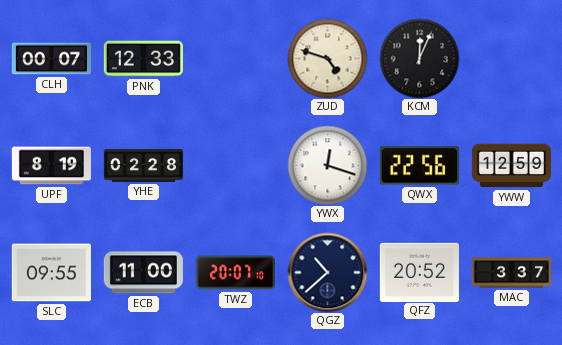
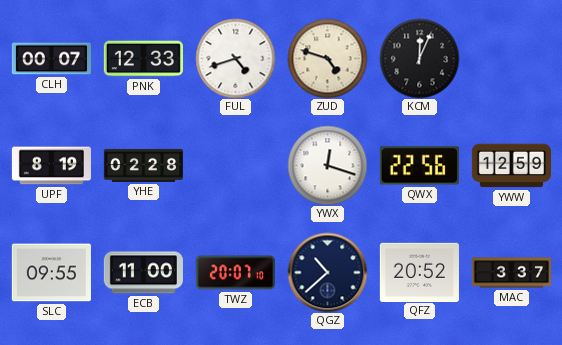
FUL: none -> 4:42
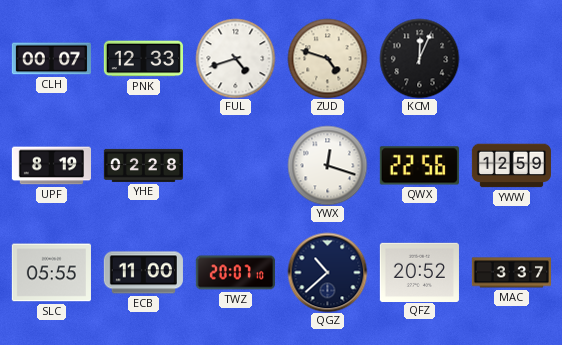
SLC: 09:55 -> 05:55
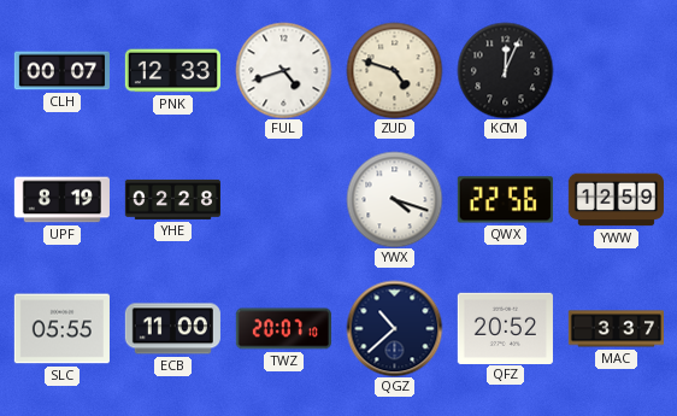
YWX: 12:18 -> 4:18
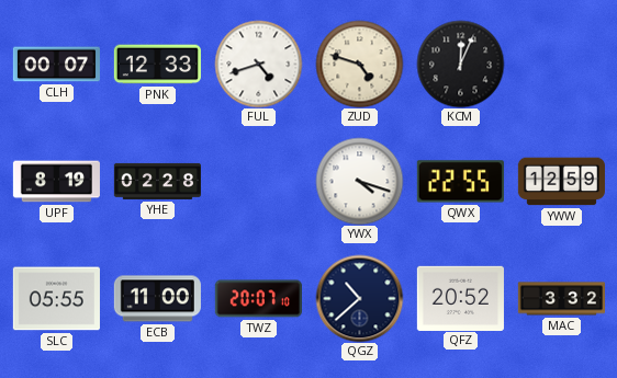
QWX: 22:56 -> 22:55
MAC: 3:37 -> 3:32
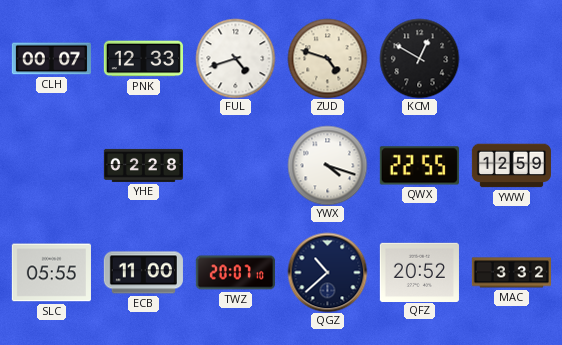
KCM: 12:04 -> 12:50
UPF: 8:19 -> none
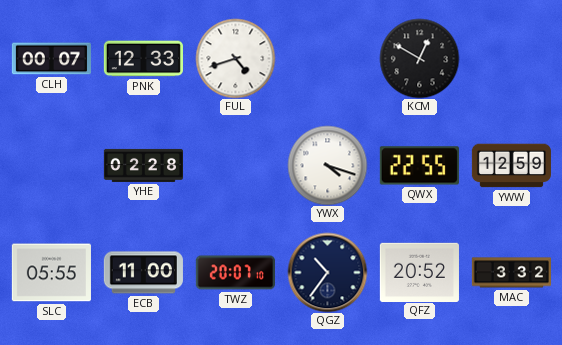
ZUD: 4:48 -> none
QGZ: 10:38 -> 10:36
